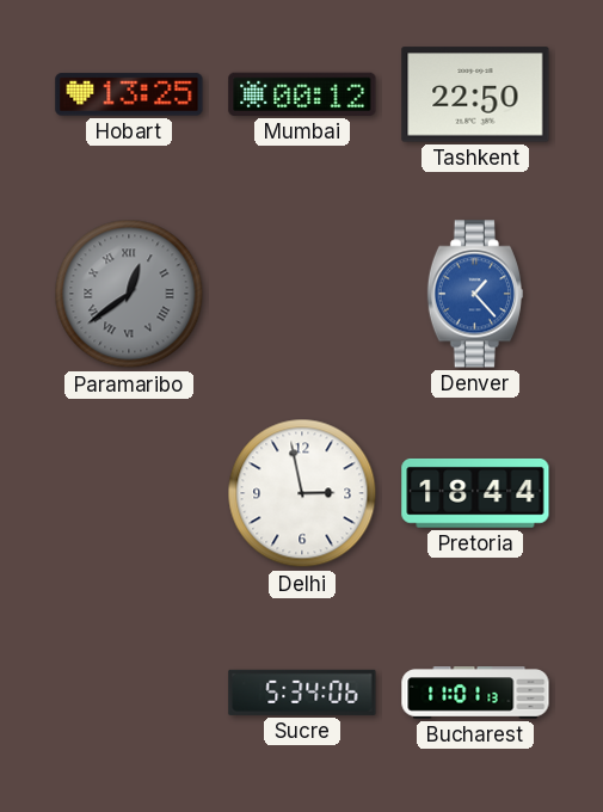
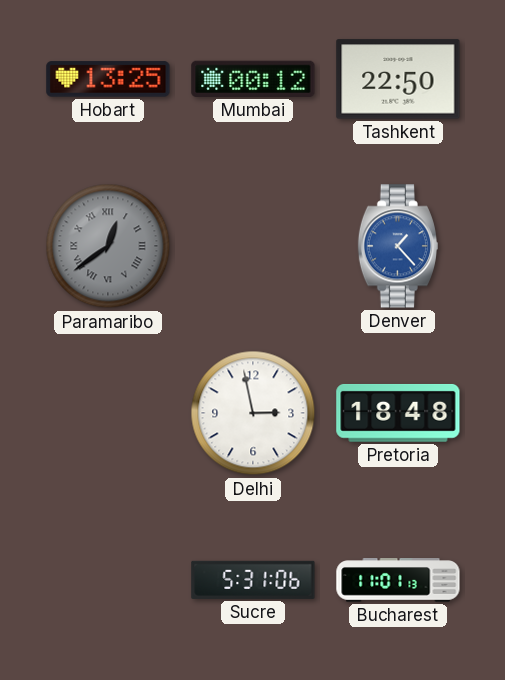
Pretoria: 18:44 -> 18:48
Sucre: 5:34 -> 5:31
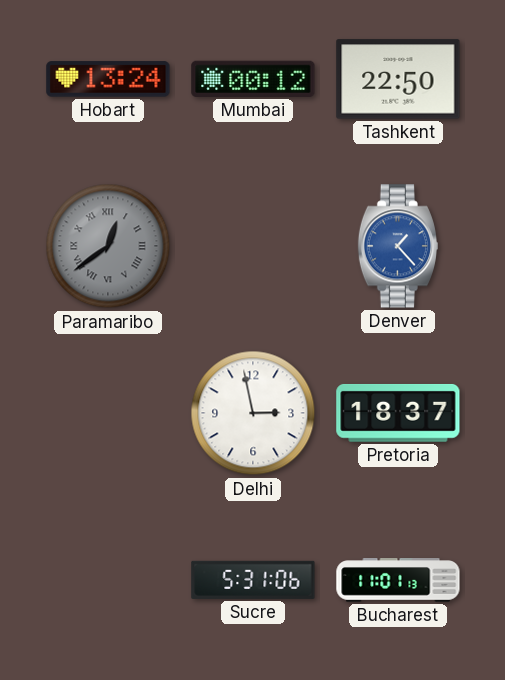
Hobart: 13:25 -> 13:24
Pretoria: 18:48 -> 18:37
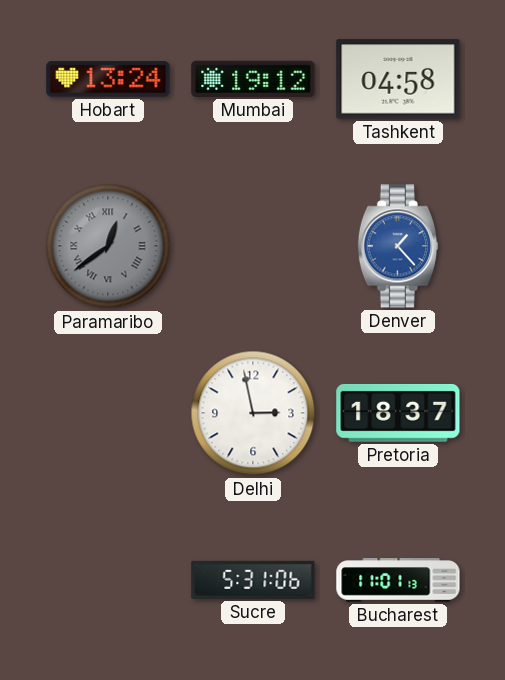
Mumbai: 00:12 -> 19:12
Tashkent: 22:50 -> 04:58
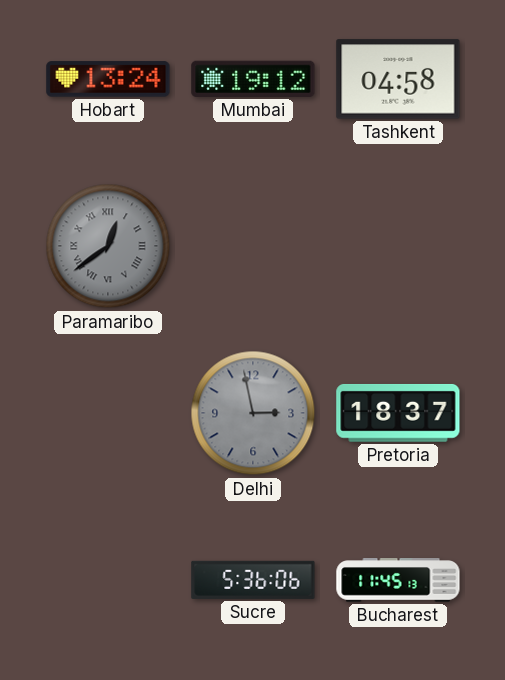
Denver: 1:23 -> none
Delhi dial: white -> grey
Sucre: 5:31 -> 5:36
Bucharest: 11:01 -> 11:45
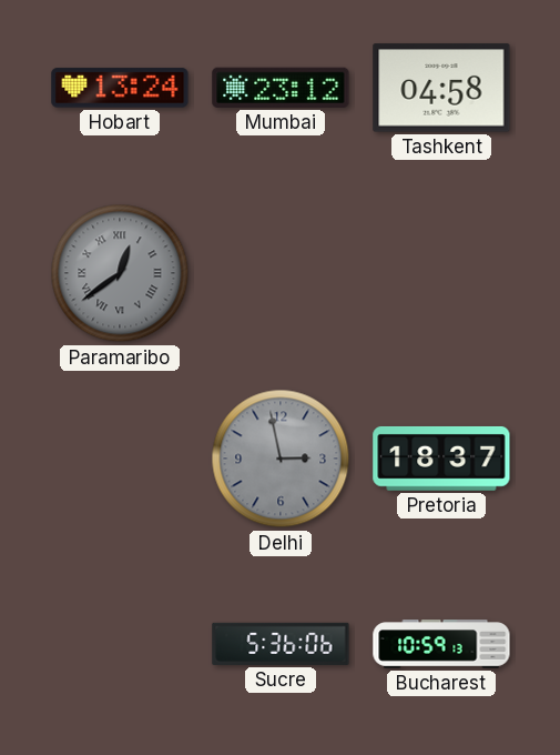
Mumbai: 19:12 -> 23:12
Bucharest: 11:45 -> 10:59
